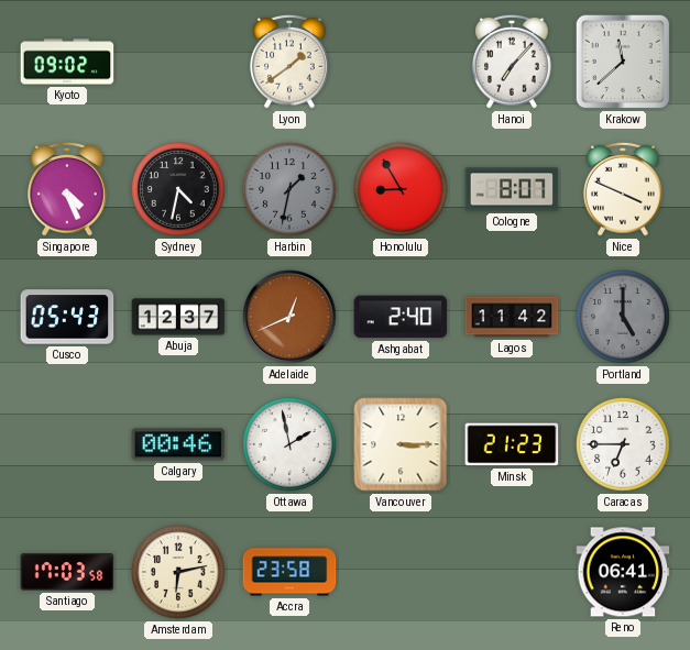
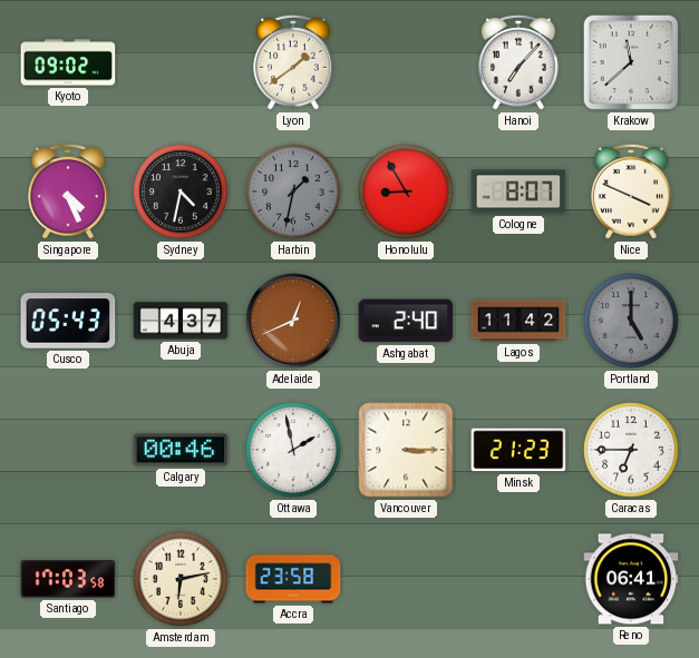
Abuja: 12:37 -> 4:37
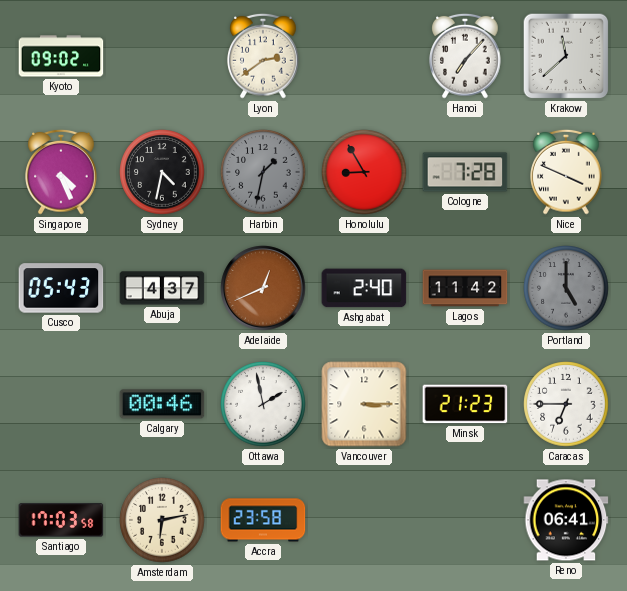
Lyon: 1:39 -> 2:39
Cologne: 8:07 -> 7:28
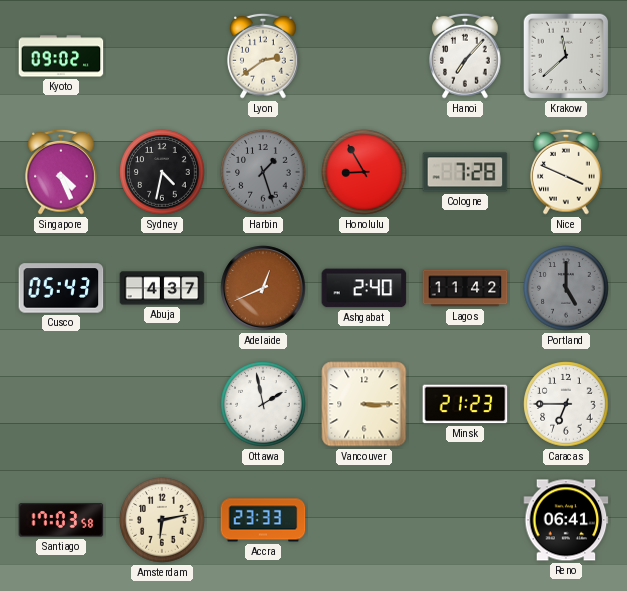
Harbin: 1:32 -> 1:27
Calgary: 00:46 -> none
Accra: 23:58 -> 23:33
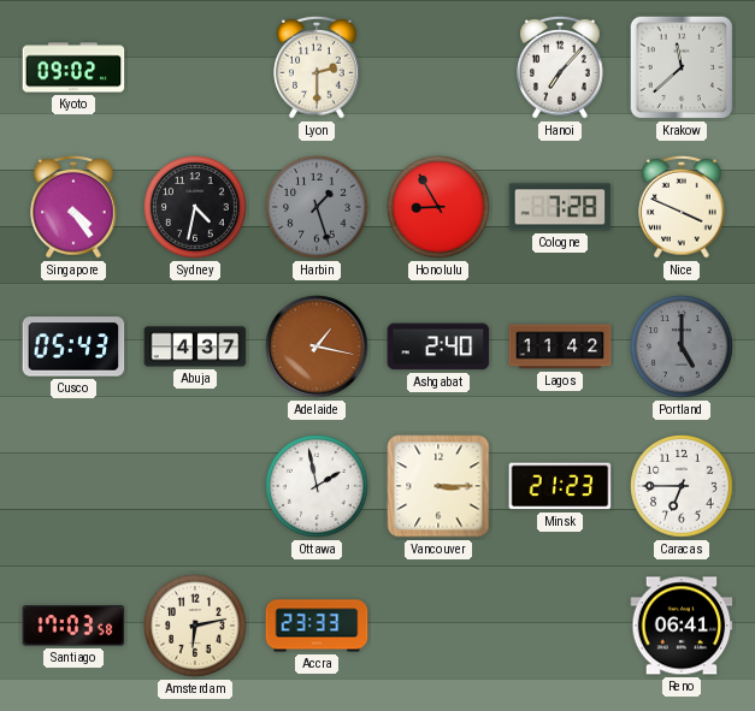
Lyon: 2:39 -> 2:30
Singapore: 4:26 -> 4:24
Adelaide: 12:41 -> 1:17
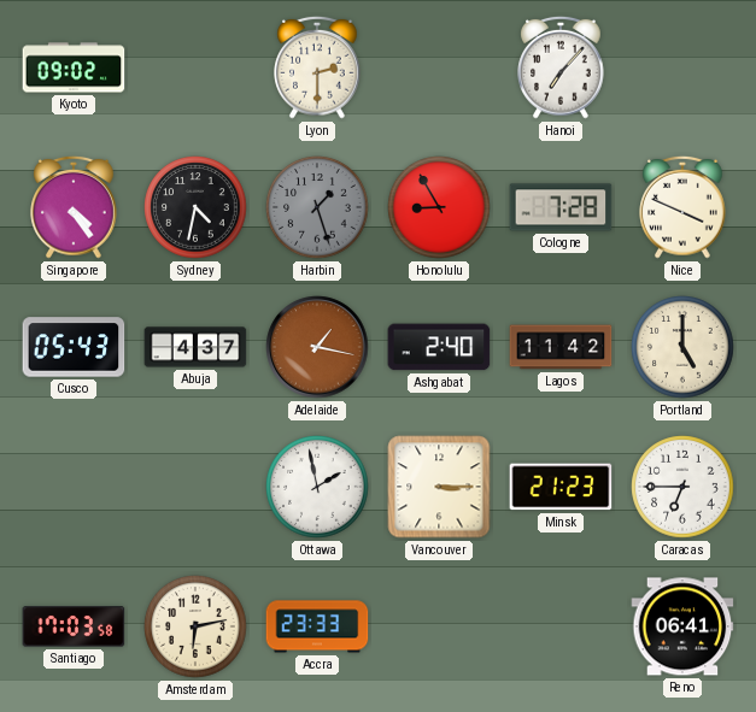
Krakow: 11:38 -> none
Portland dial: grey -> cream
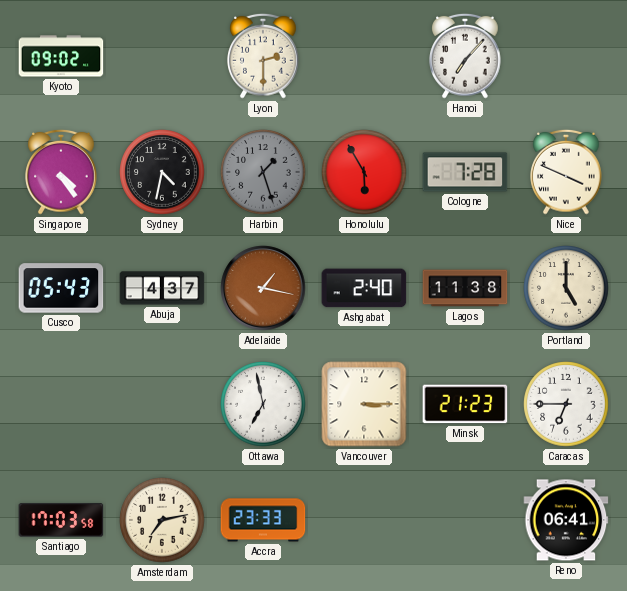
Honolulu: 8:55 -> 5:55
Lagos: 11:42 -> 11:38
Ottawa: 1:58 -> 6:58
Amsterdam: 6:13 -> 7:13
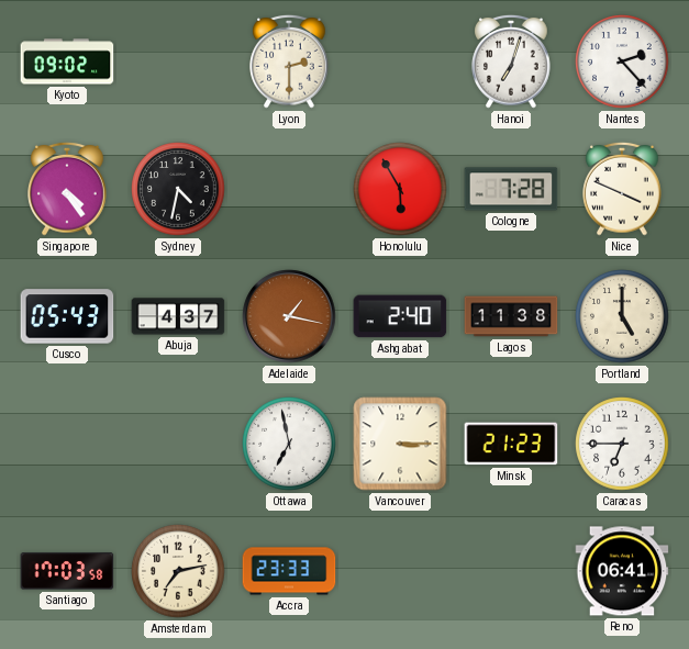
Hanoi: 7:07 -> 7:03
Nantes: none -> 2:23
Harbin: 1:27 -> none
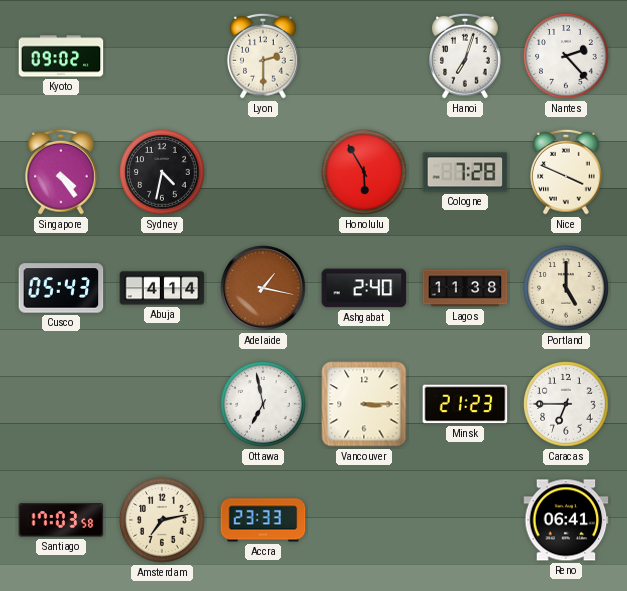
Abuja: 4:37 -> 4:14
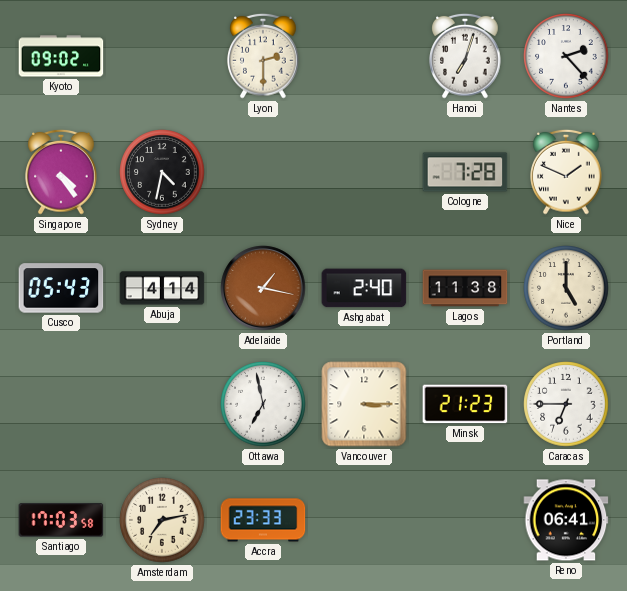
Honolulu: 5:55 -> none
Nice: 3:49 -> 1:49
